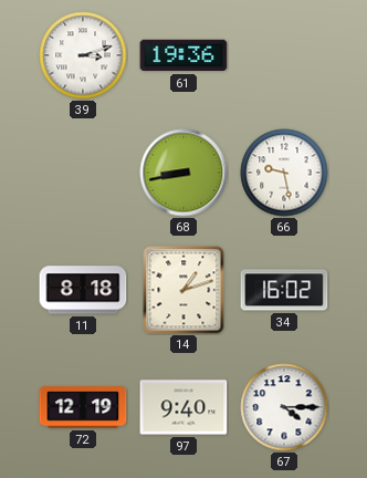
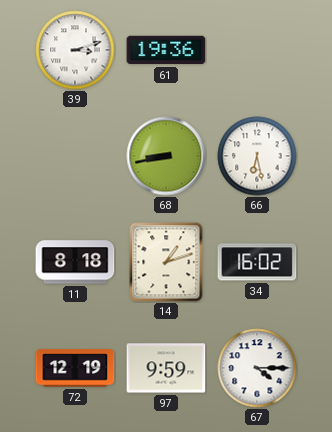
66: 9:28 -> 6:28
97: 9:40 -> 9:59
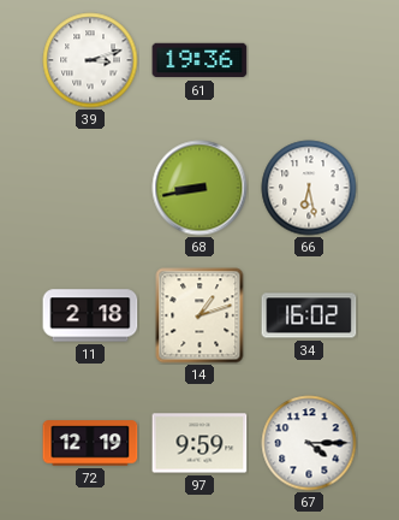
11: 8:18 -> 2:18
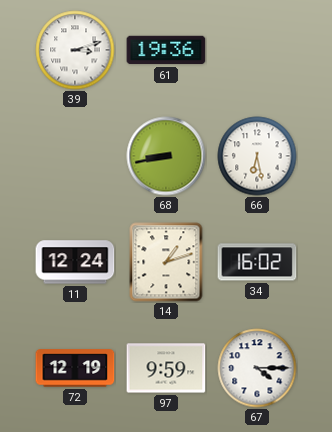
11: 2:18 -> 12:24
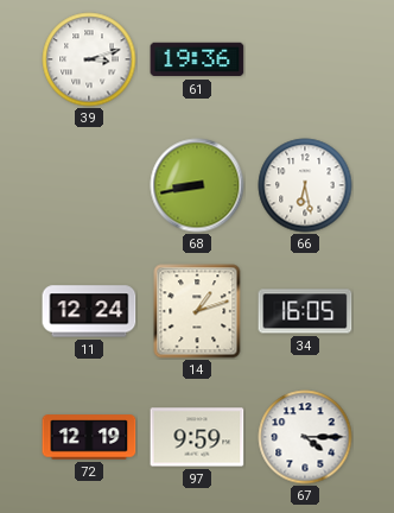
34: 16:02 -> 16:05
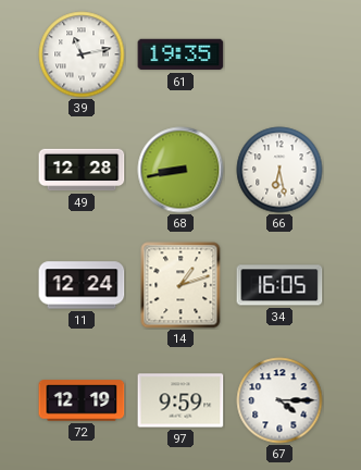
39: 3:12 -> 11:13
61: 19:36 -> 19:35
49: none -> 12:28
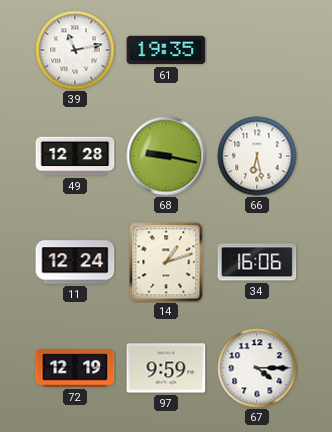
68: 8:43 -> 9:17
34: 16:05 -> 16:06
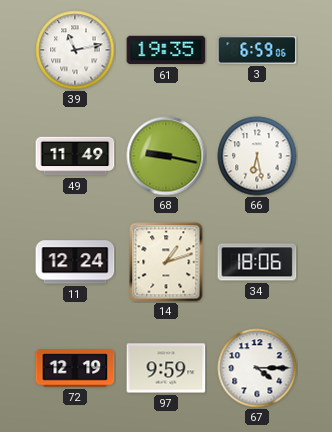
3: none -> 6:59
49: 12:28 -> 11:49
34: 16:06 -> 18:06
